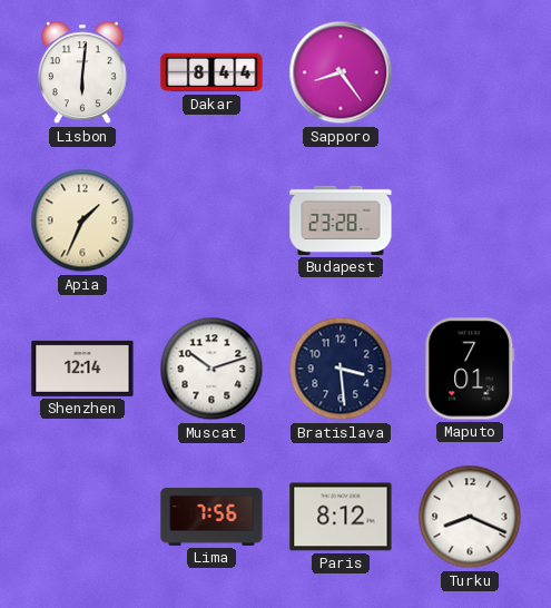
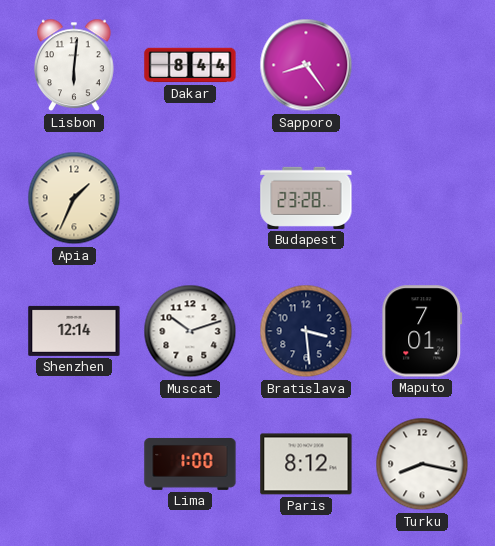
Lima: 7:56 -> 1:00
Turku: 8:19 -> 8:17
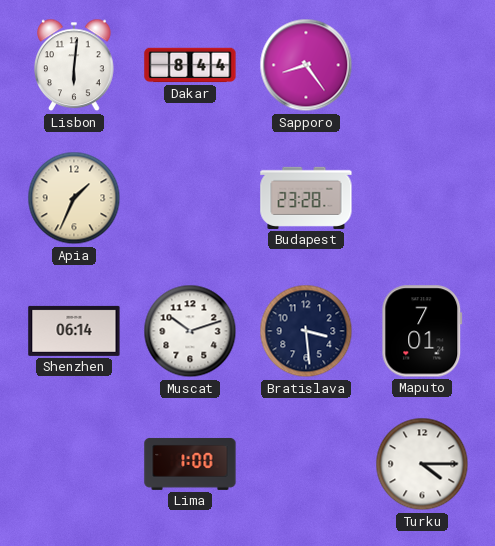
Shenzhen: 12:14 -> 06:14
Paris: 8:12 -> none
Turku: 8:17 -> 4:15
